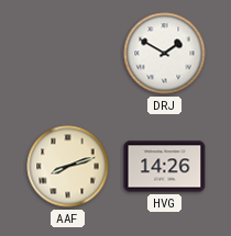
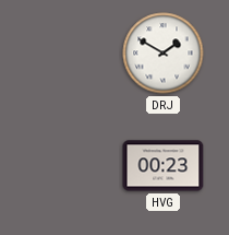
AAF: 8:12 -> none
HVG: 14:26 -> 00:23
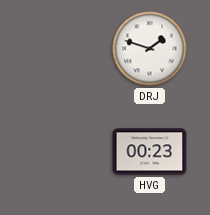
DRJ: 1:50 -> 1:48
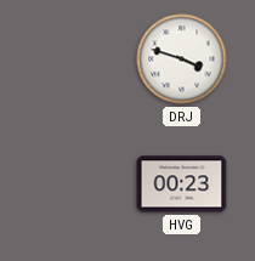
DRJ: 1:48 -> 3:48
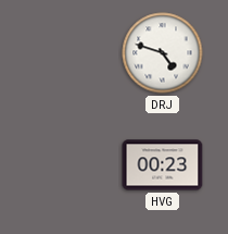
DRJ: 3:48 -> 4:48
